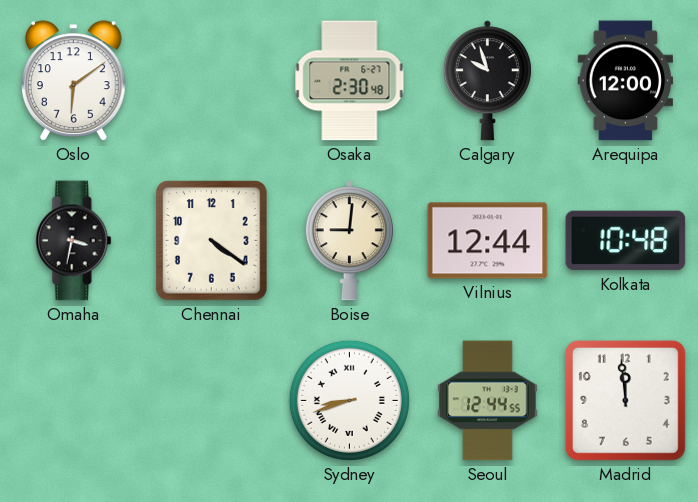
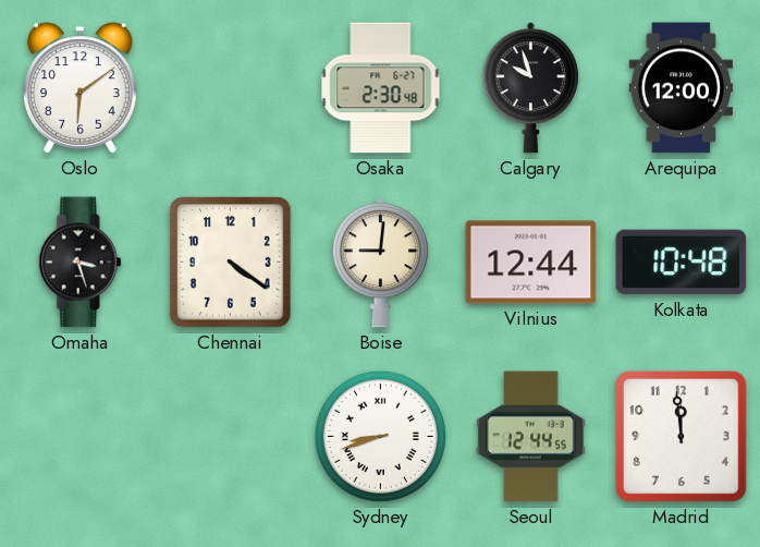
Omaha: 3:32 -> 3:27
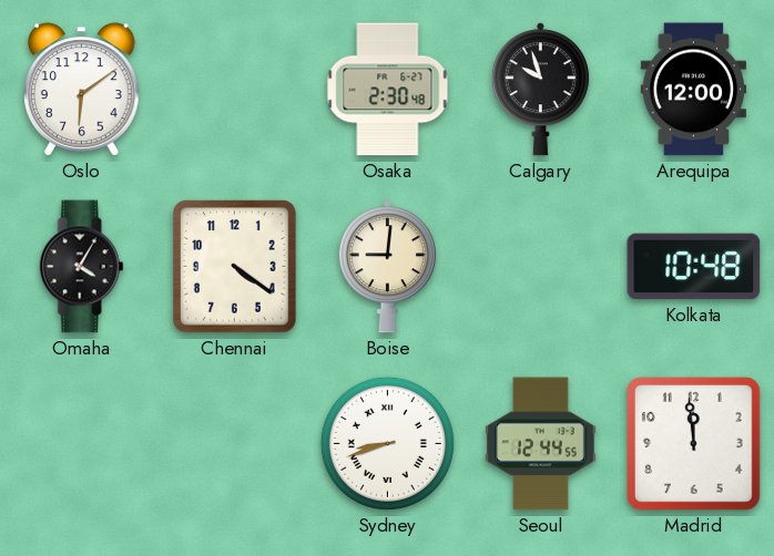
Omaha: 3:27 -> 4:05
Vilnius: 12:44 -> none
